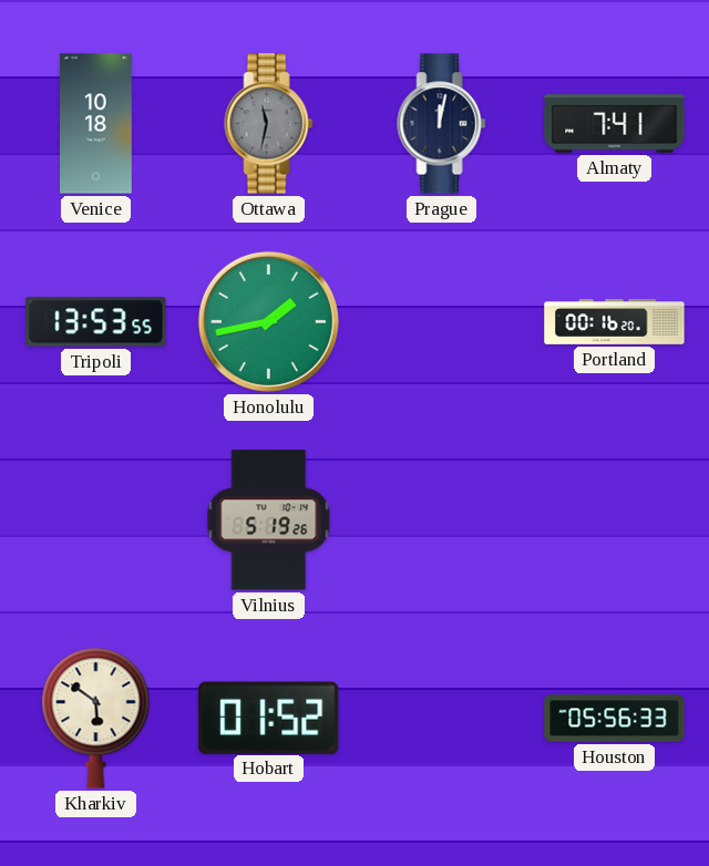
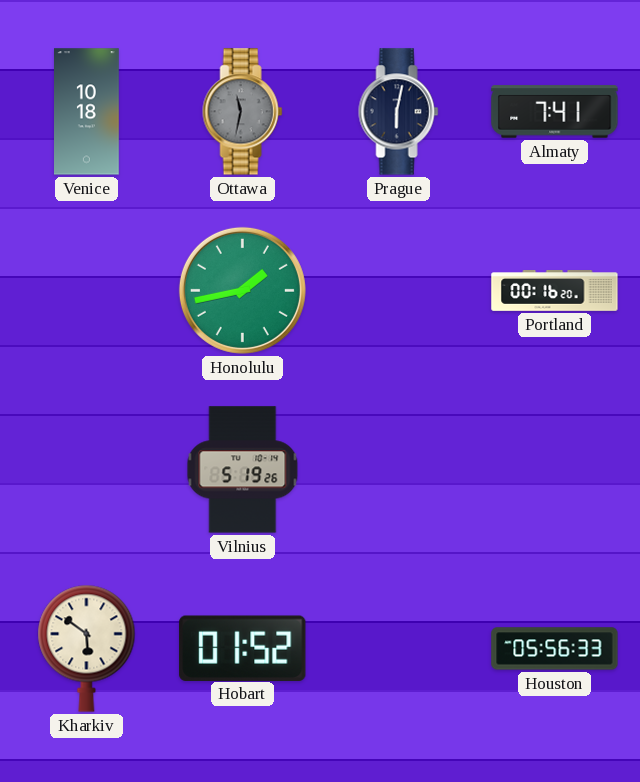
Prague: 12:02 -> 6:02
Tripoli: 13:53 -> none
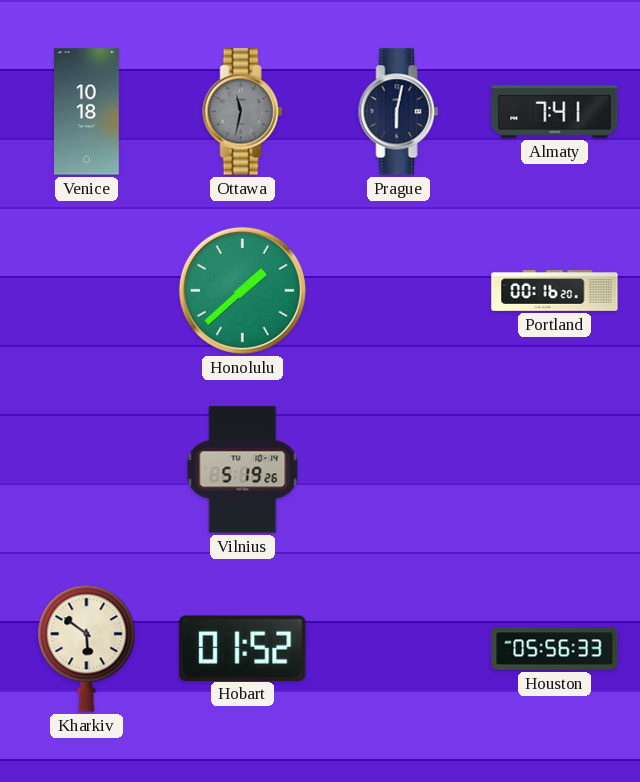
Honolulu: 1:43 -> 1:38
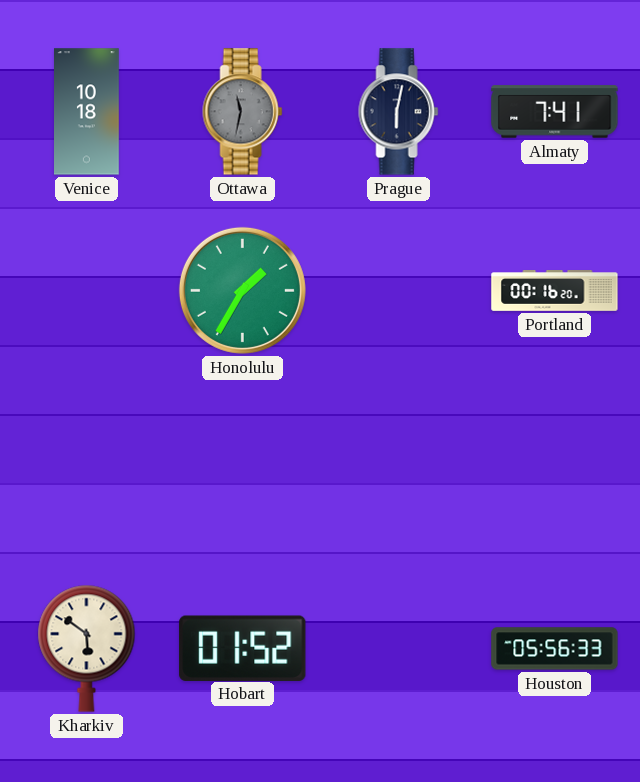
Honolulu: 1:38 -> 1:35
Vilnius: 5:19 -> none
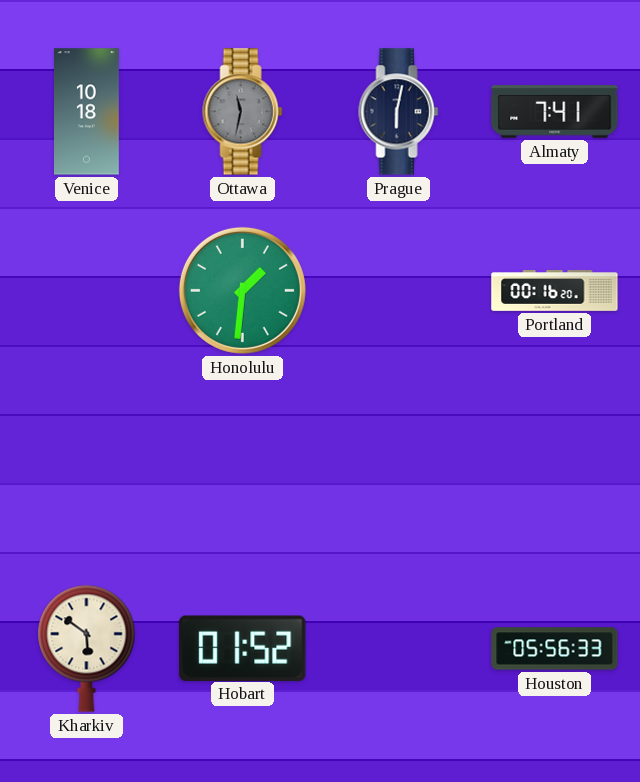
Honolulu: 1:35 -> 1:31
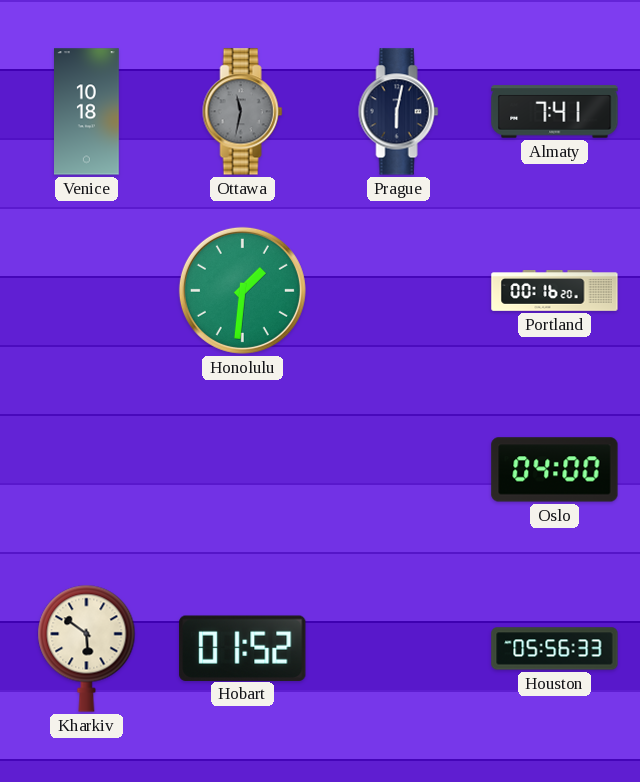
Oslo: none -> 04:00
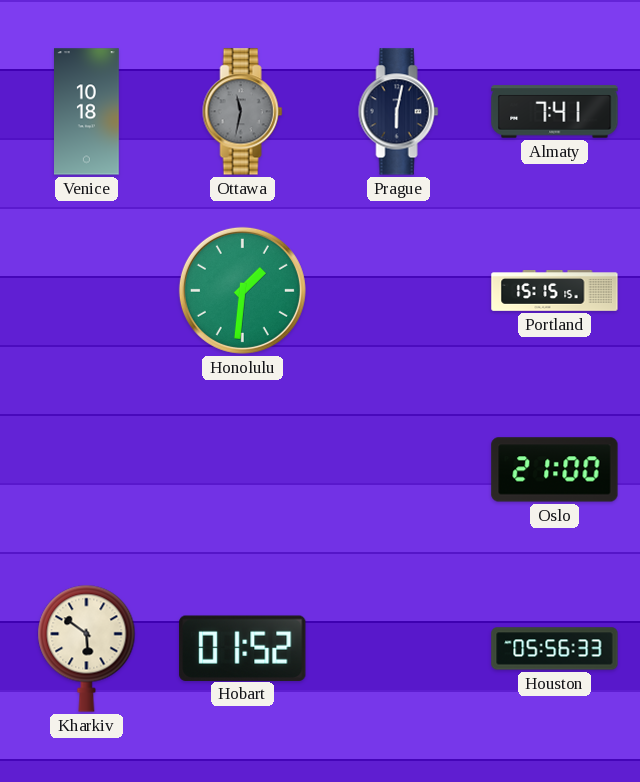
Portland: 00:16 -> 15:15
Oslo: 04:00 -> 21:00
